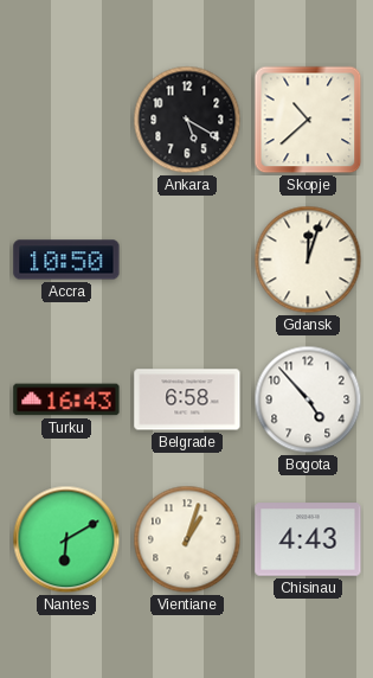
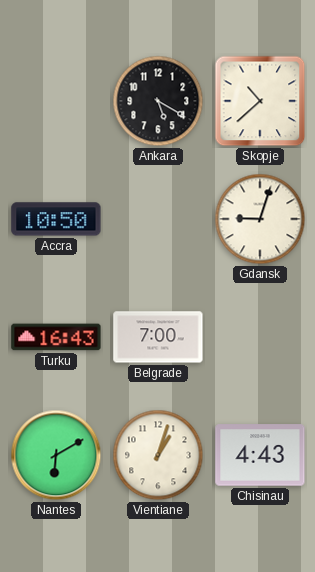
Gdansk: 12:03 -> 9:03
Belgrade: 6:58 -> 7:00
Bogota: 4:53 -> none
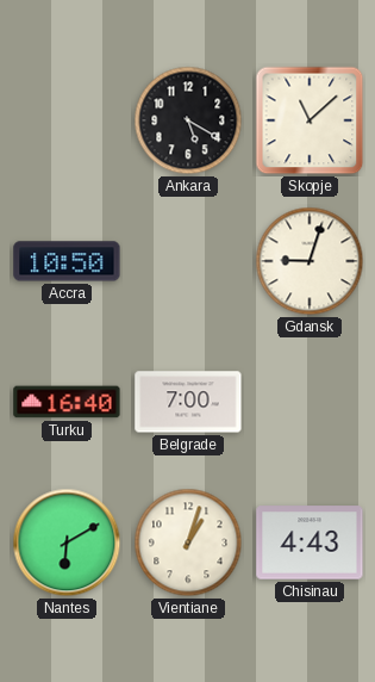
Skopje: 10:38 -> 11:08
Turku: 16:43 -> 16:40
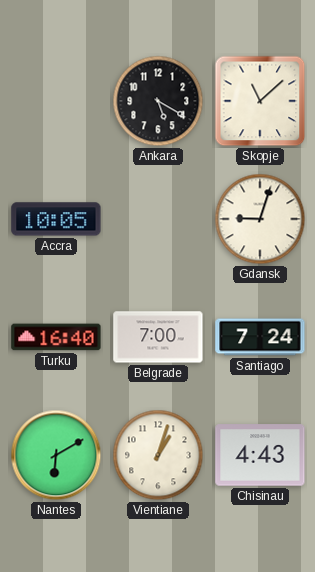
Accra: 10:50 -> 10:05
Santiago: none -> 7:24
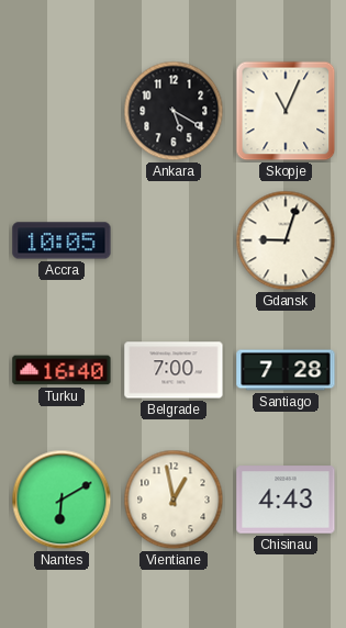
Skopje: 11:08 -> 11:04
Santiago: 7:24 -> 7:28
Vientiane: 1:03 -> 12:58
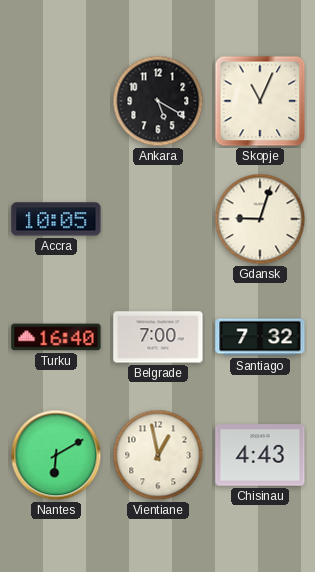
Santiago: 7:28 -> 7:32
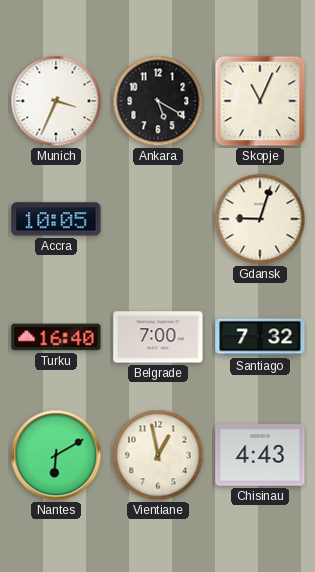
Munich: none -> 3:34
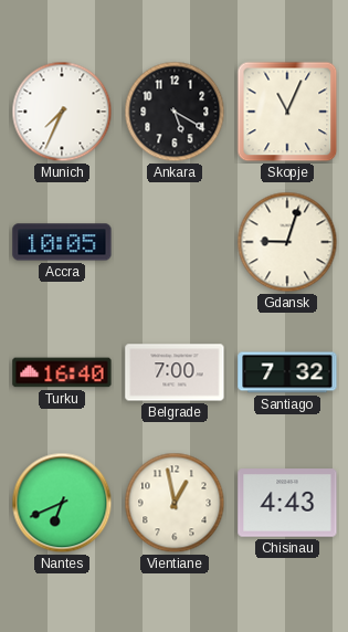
Munich: 3:34 -> 7:34
Nantes: 6:10 -> 6:41
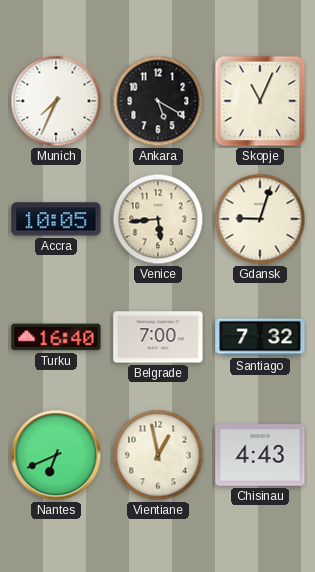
Venice: none -> 5:44
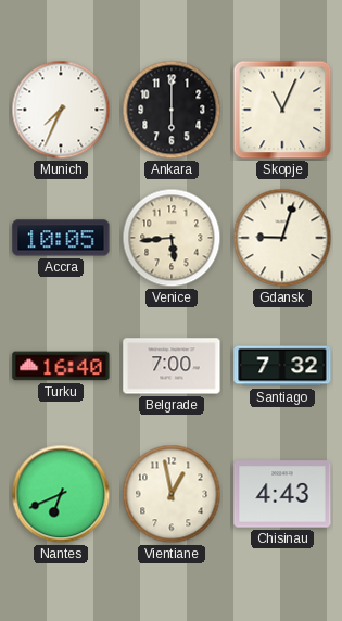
Ankara: 5:20 -> 6:00
